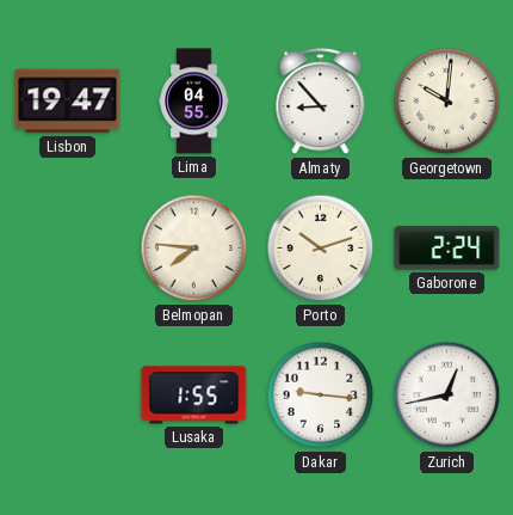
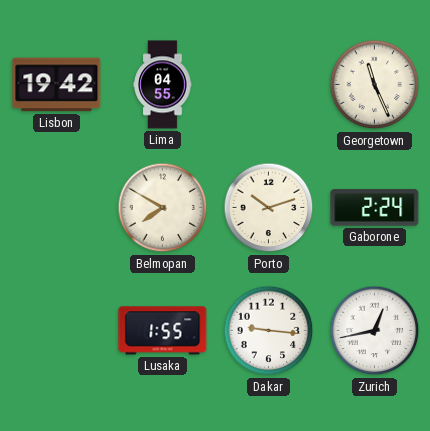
Lisbon: 19:47 -> 19:42
Almaty: 8:53 -> none
Georgetown: 10:01 -> 11:26
Belmopan: 7:46 -> 7:50
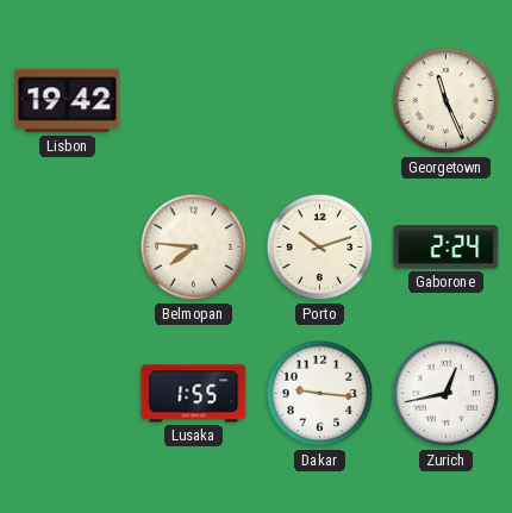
Lima: 04:55 -> none
Belmopan: 7:50 -> 7:46
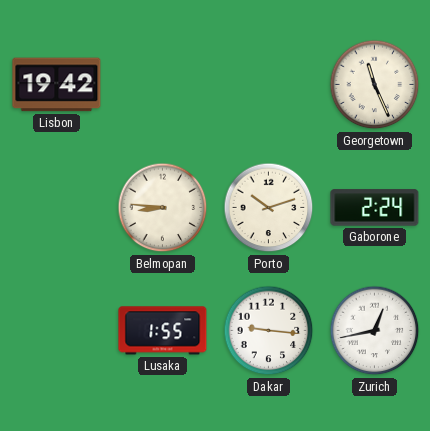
Belmopan: 7:46 -> 8:46
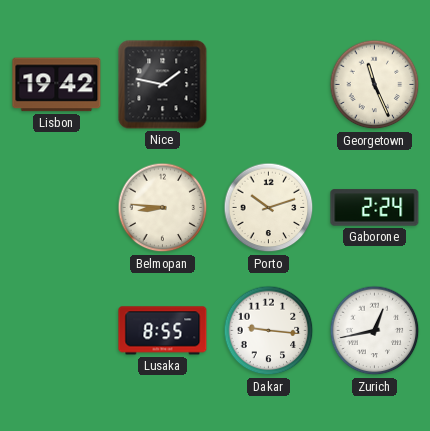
Nice: none -> 1:47
Lusaka: 1:55 -> 8:55
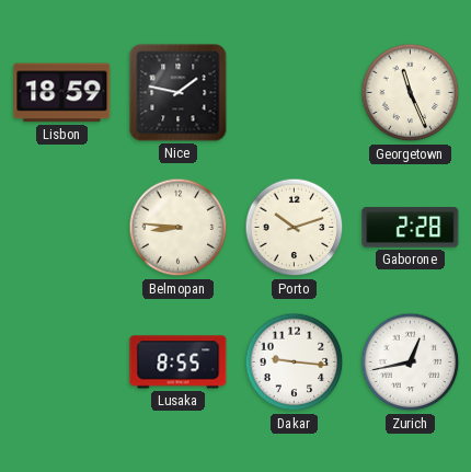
Lisbon: 19:42 -> 18:59
Gaborone: 2:24 -> 2:28
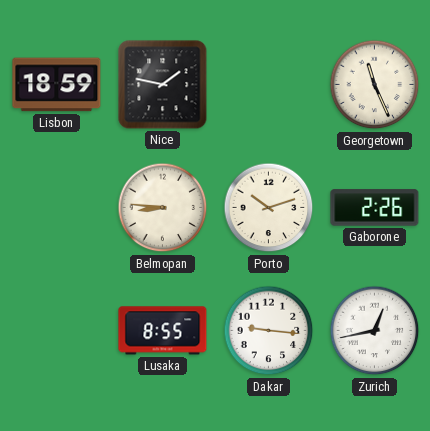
Gaborone: 2:28 -> 2:26
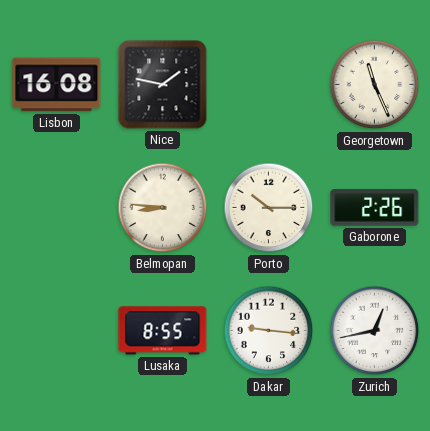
Lisbon: 18:59 -> 16:08
Porto: 10:12 -> 10:15
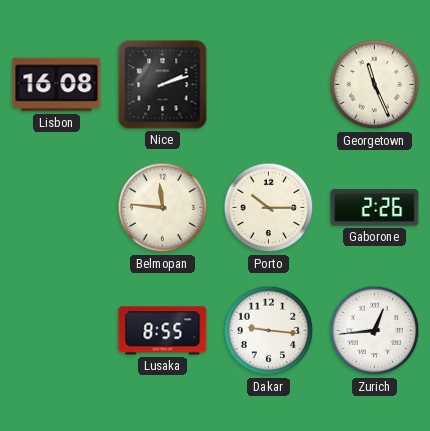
Nice: 1:47 -> 2:12
Belmopan: 8:46 -> 11:46
Zurich: 12:43 -> 12:44
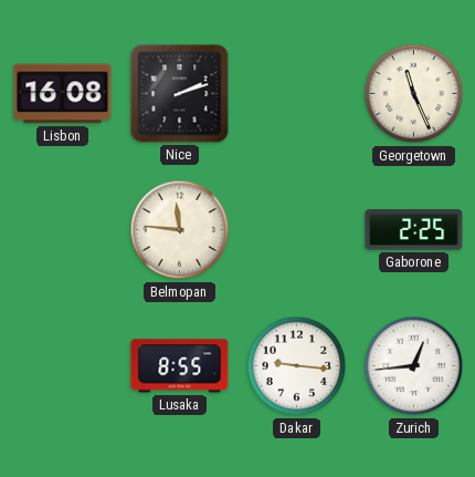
Porto: 10:15 -> none
Gaborone: 2:26 -> 2:25
